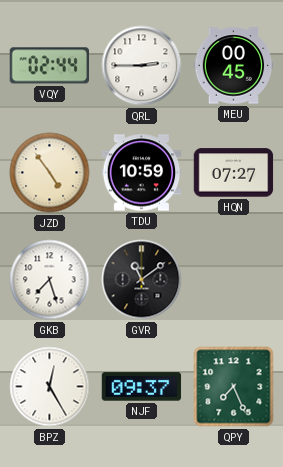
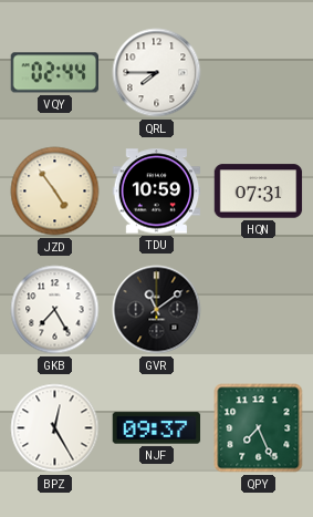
QRL: 2:45 -> 7:45
MEU: 00:45 -> none
HQN: 07:27 -> 07:31
GKB: 7:27 -> 7:25
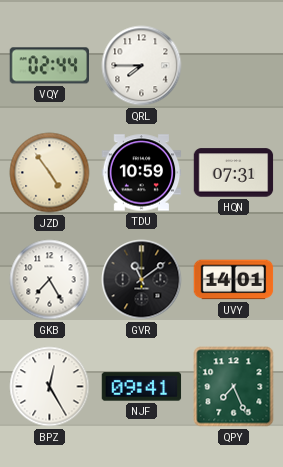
UVY: none -> 14:01
NJF: 09:37 -> 09:41
